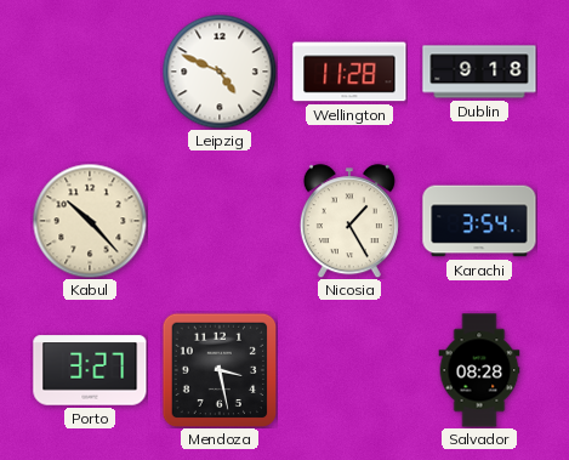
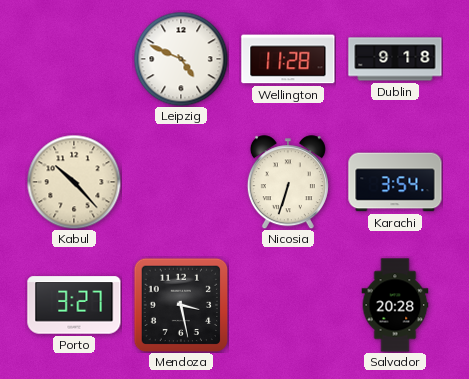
Nicosia: 1:25 -> 6:33
Salvador: 08:28 -> 20:28
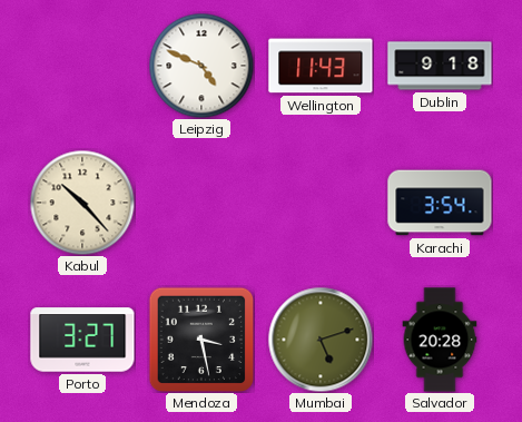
Wellington: 11:28 -> 11:43
Nicosia: 6:33 -> none
Mumbai: none -> 5:12
